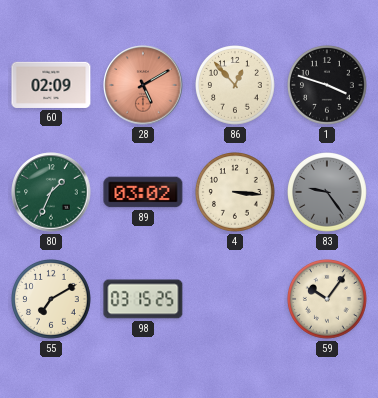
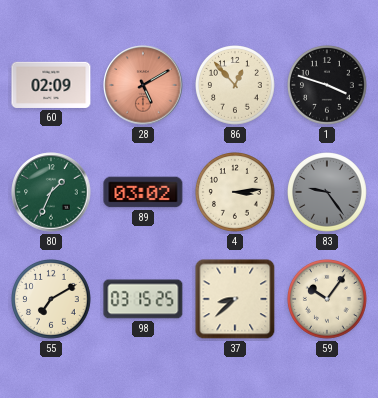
4: 3:16 -> 3:14
37: none -> 8:38
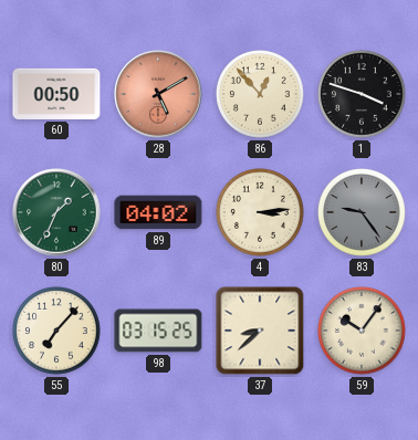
60: 02:09 -> 00:50
89: 03:02 -> 04:02
55: 7:10 -> 7:07
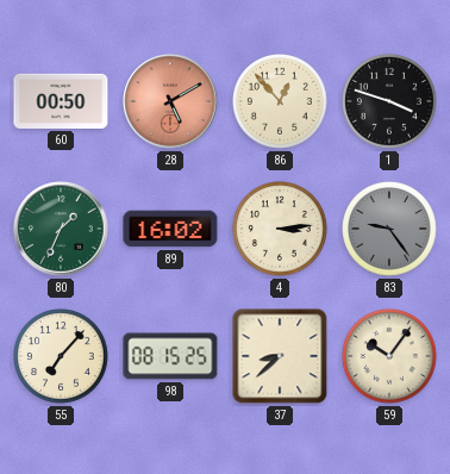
89: 04:02 -> 16:02
98: 03:15 -> 08:15
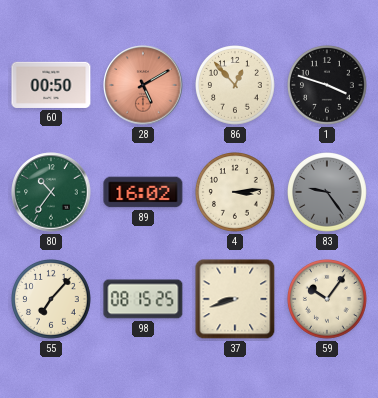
80: 1:34 -> 10:36
37: 8:38 -> 8:42
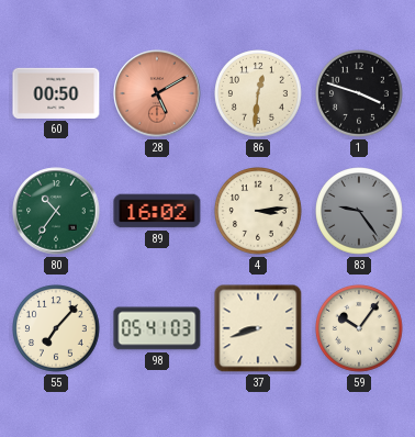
86: 12:53 -> 12:31
98: 08:15 -> 05:41
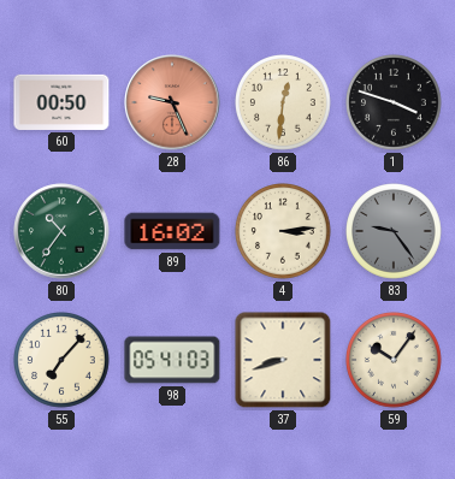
28: 5:10 -> 9:26
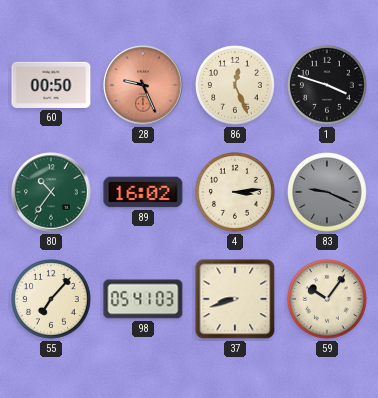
86: 12:31 -> 12:26
83: 9:24 -> 9:19
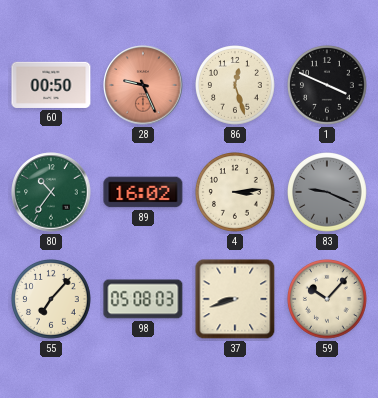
86: 12:26 -> 12:27
1: 3:48 -> 3:49
98: 05:41 -> 05:08
59: 10:06 -> 10:07
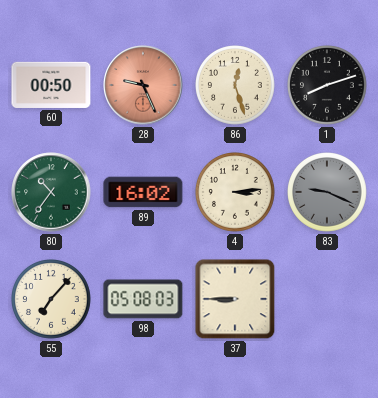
1: 3:49 -> 8:12
37: 8:42 -> 8:45
59: 10:07 -> none
